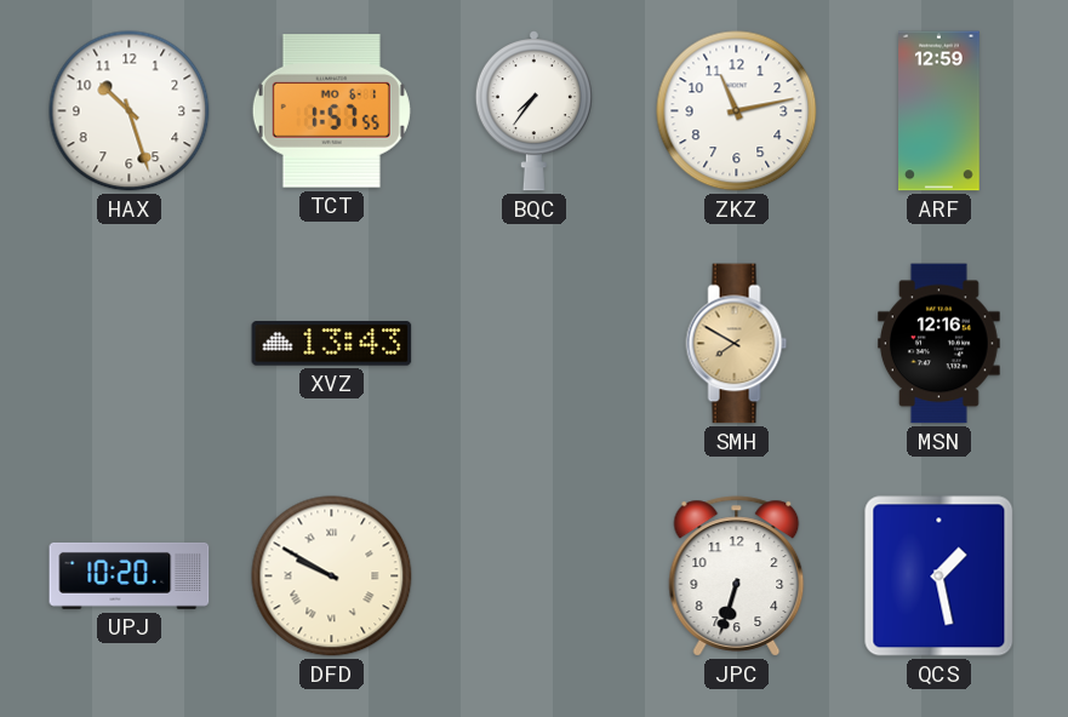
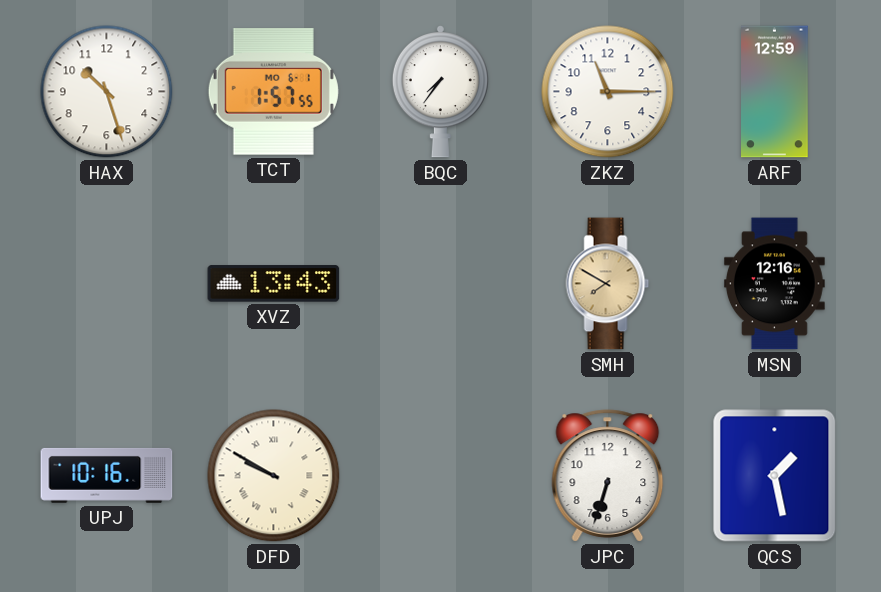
ZKZ: 11:13 -> 11:15
UPJ: 10:20 -> 10:16
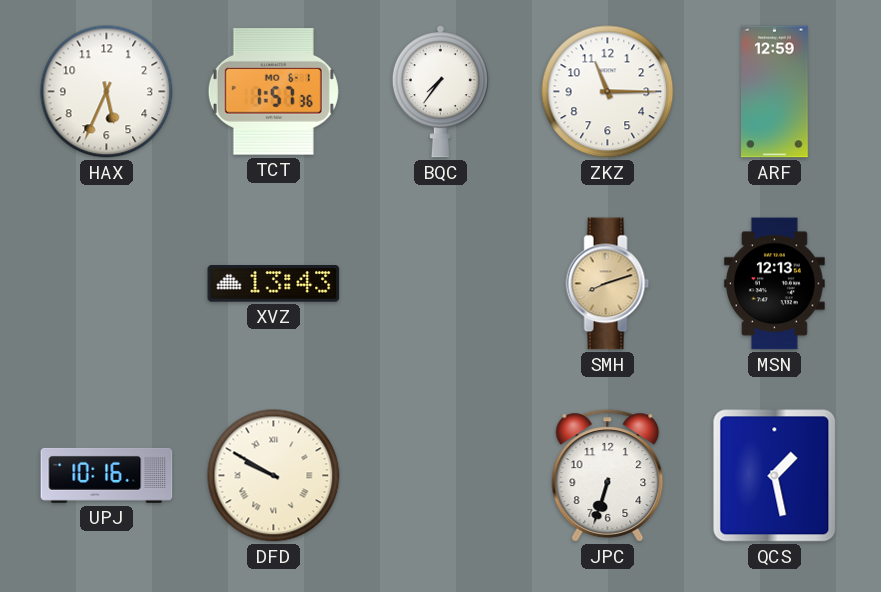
HAX: 10:27 -> 5:34
TCT: 1:57:55 -> 1:57:36
SMH: 7:50 -> 8:12
MSN: 12:16 -> 12:13
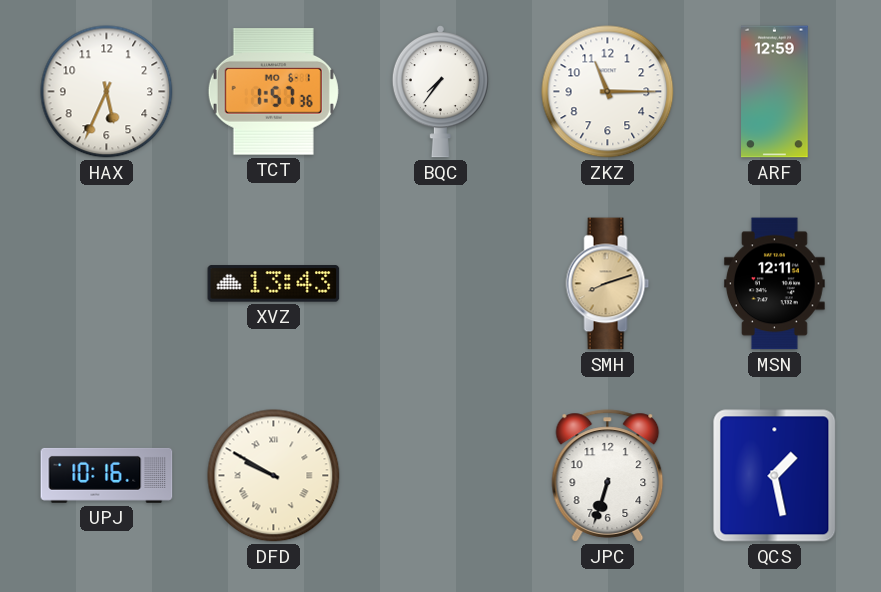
MSN: 12:13 -> 12:11
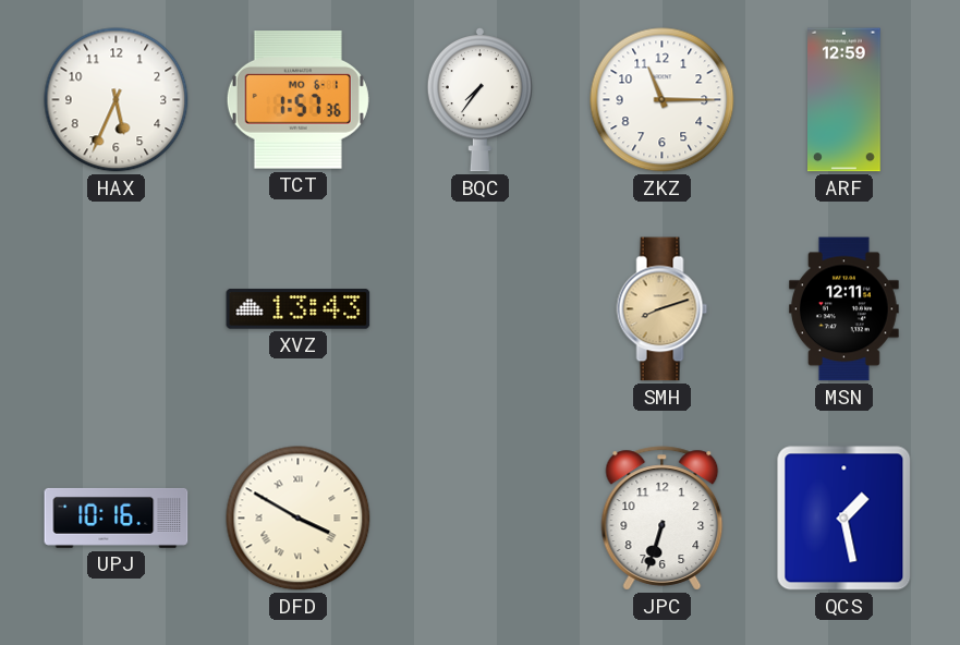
DFD: 9:50 -> 3:50
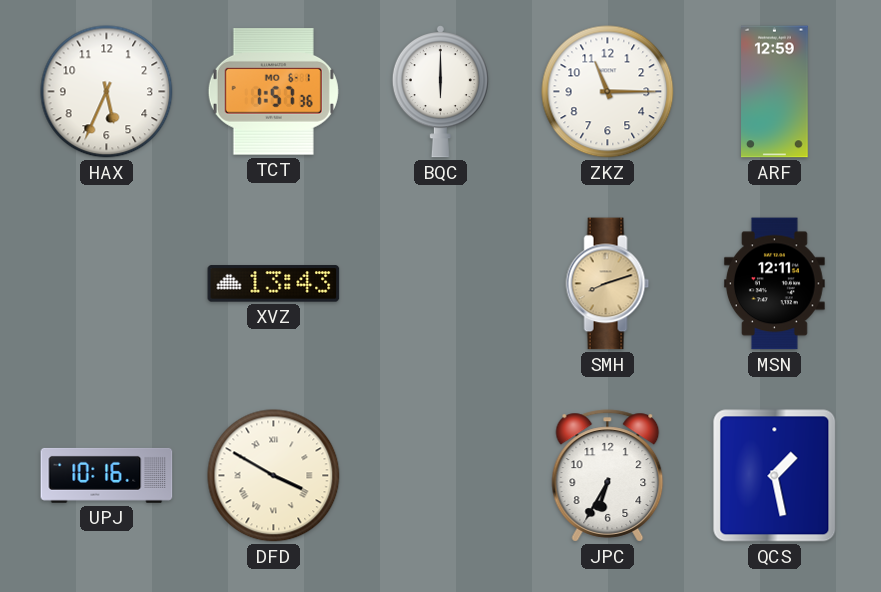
BQC: 7:36 -> 6:00
JPC: 6:33 -> 6:35
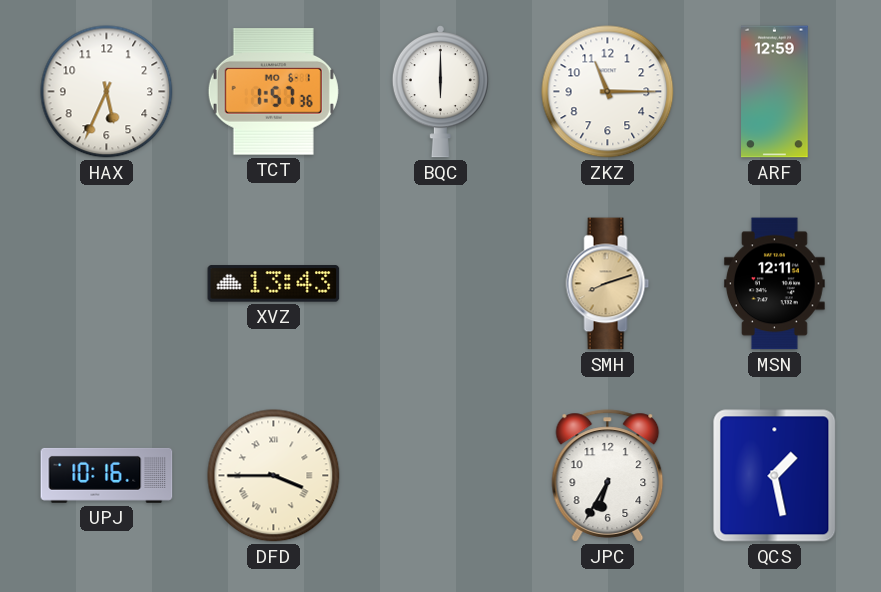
DFD: 3:50 -> 3:45
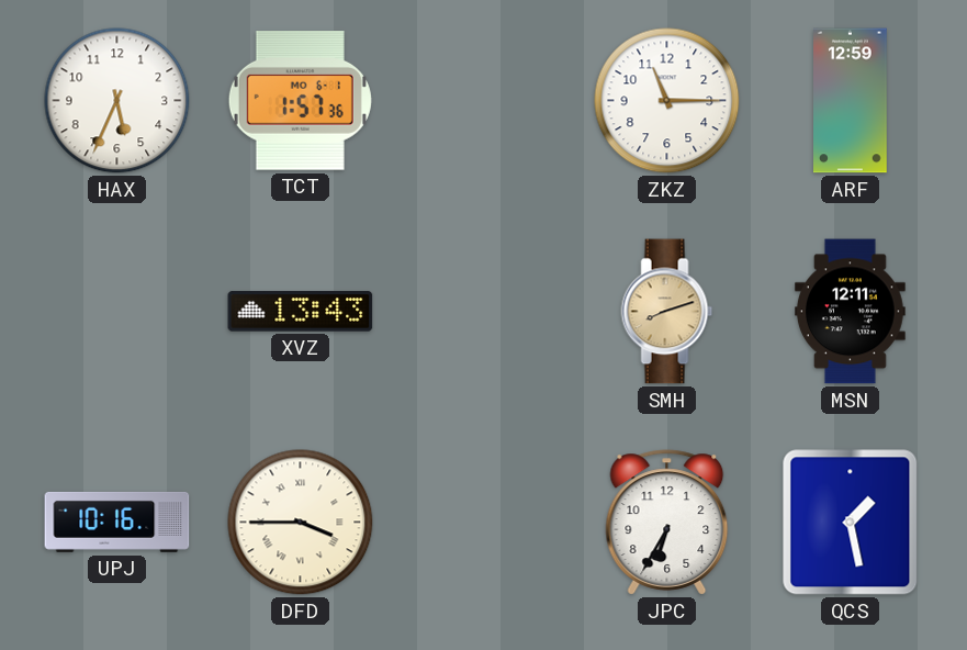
BQC: 6:00 -> none
